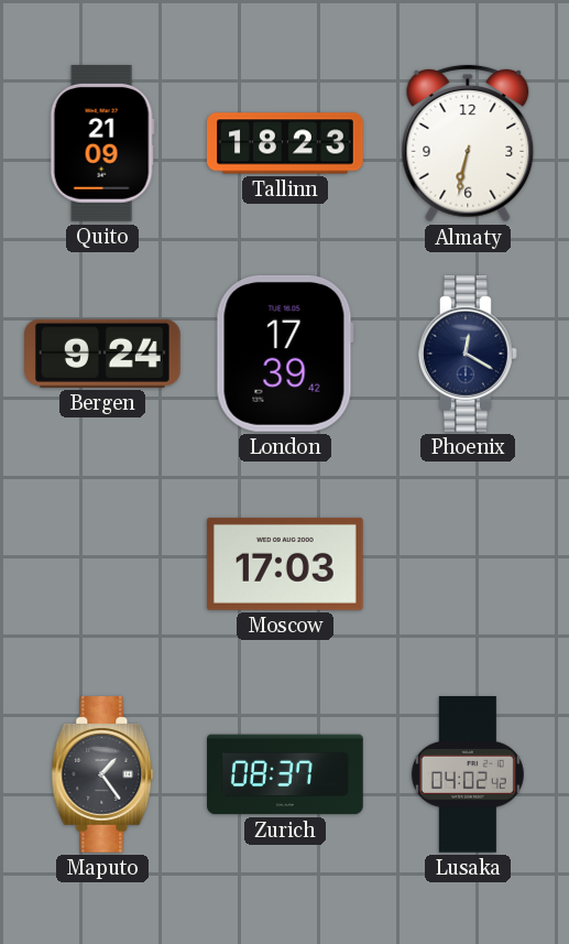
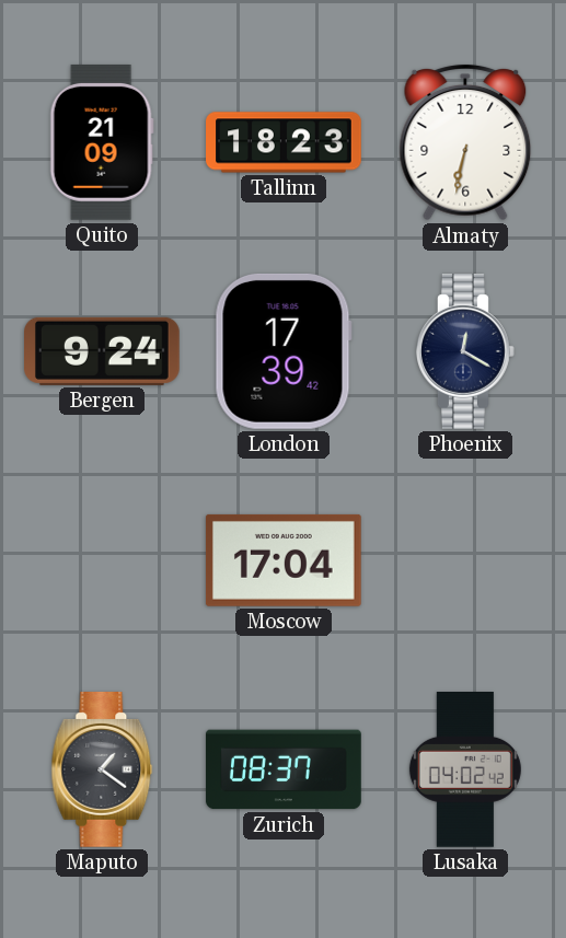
Moscow: 17:03 -> 17:04
Maputo: 1:24 -> 1:21
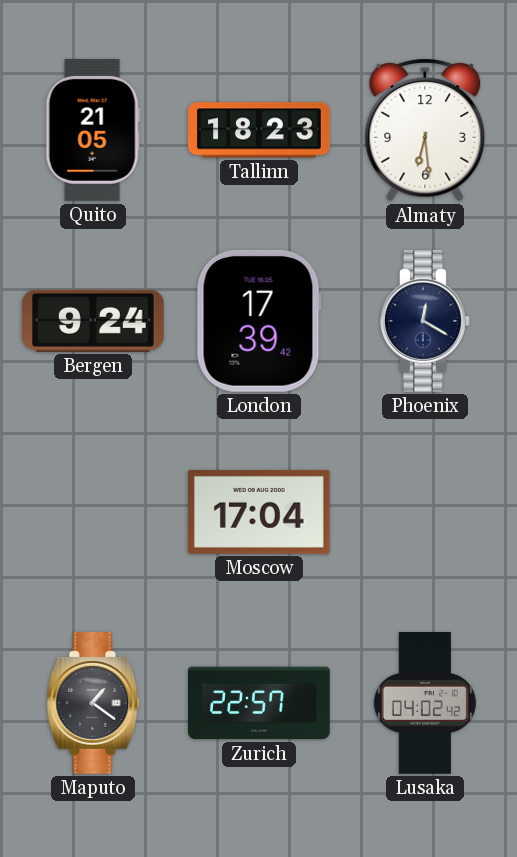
Quito: 21:09 -> 21:05
Almaty: 6:32 -> 6:29
Zurich: 08:37 -> 22:57
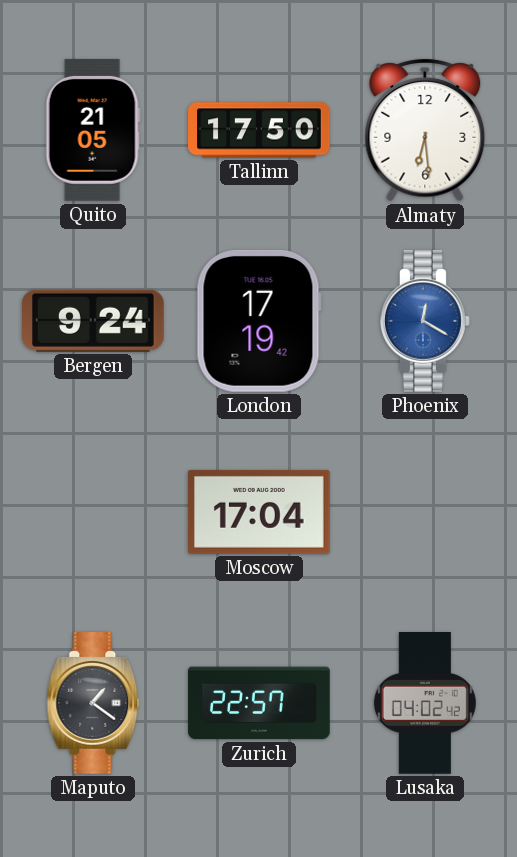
Tallinn: 18:23 -> 17:50
London: 17:39 -> 17:19
Phoenix dial: navy -> blue
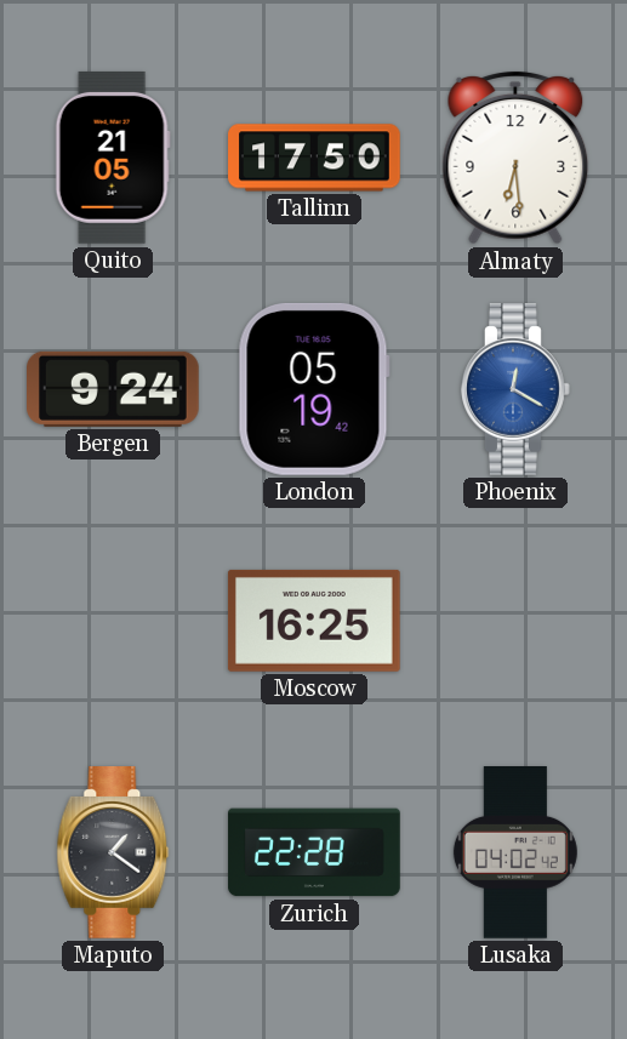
London: 17:19 -> 05:19
Moscow: 17:04 -> 16:25
Zurich: 22:57 -> 22:28
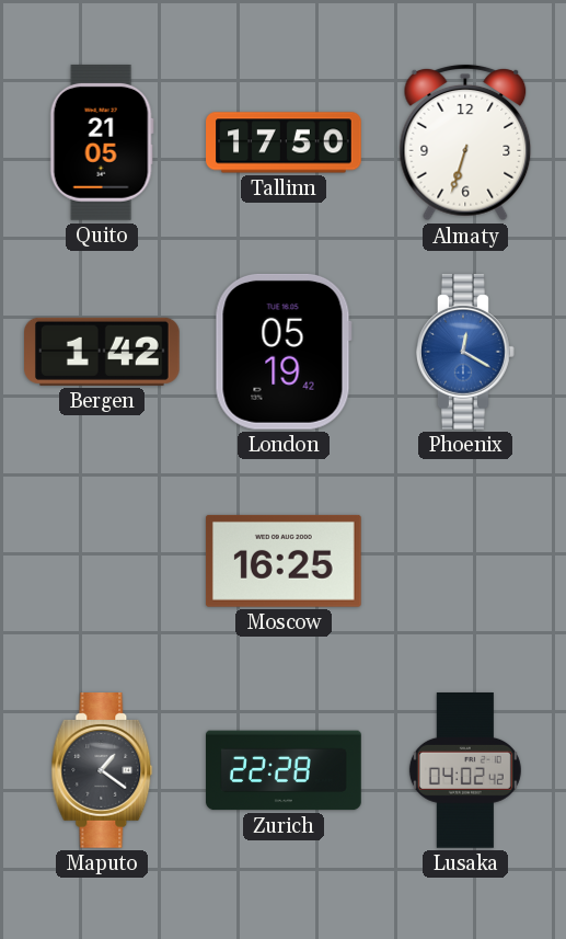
Almaty: 6:29 -> 6:33
Bergen: 9:24 -> 1:42
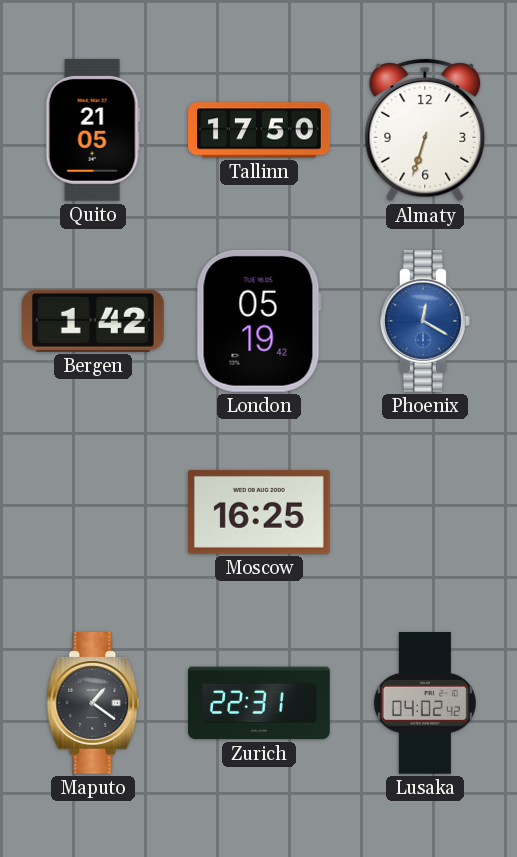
Zurich: 22:28 -> 22:31
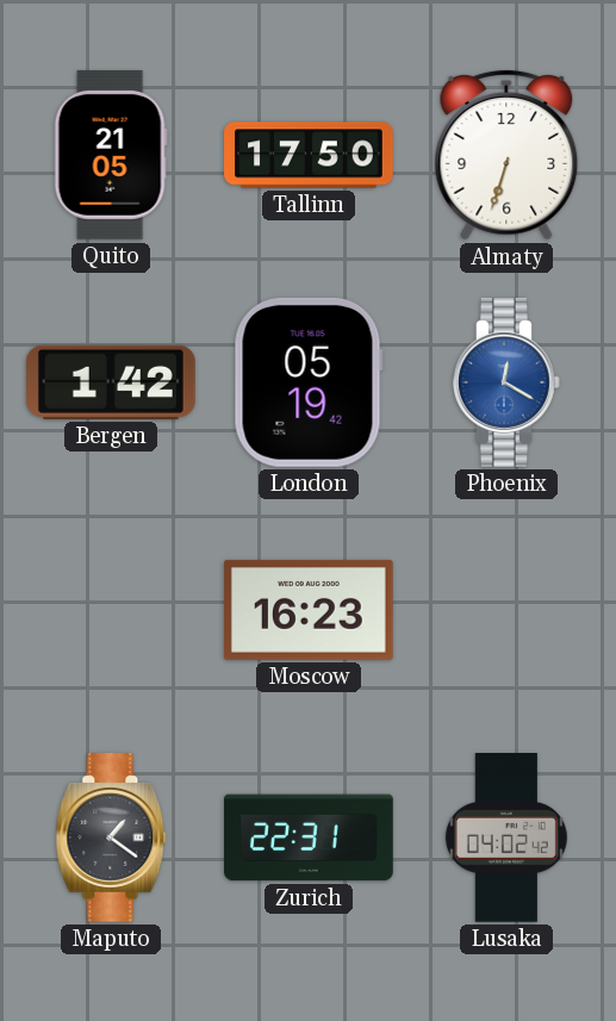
Moscow: 16:25 -> 16:23
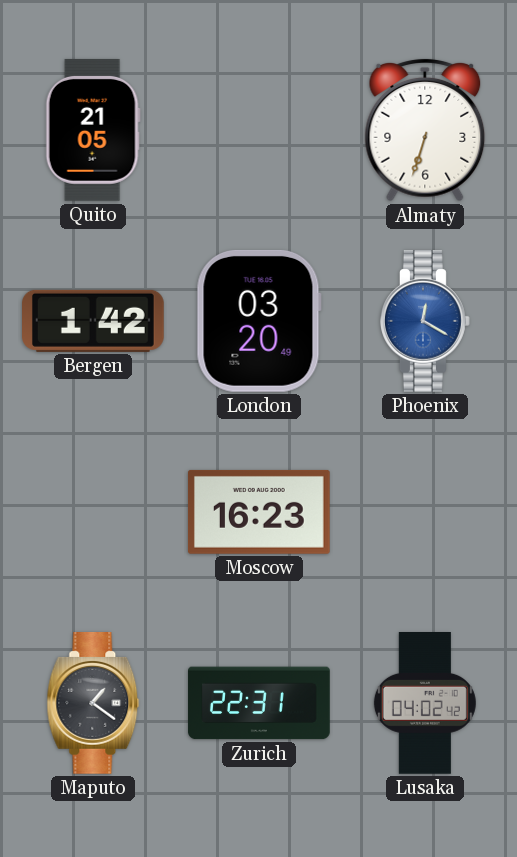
Tallinn: 17:50 -> none
London: 05:19 -> 03:20
